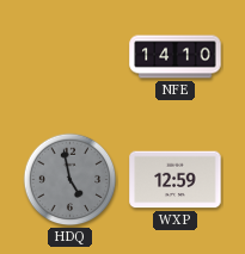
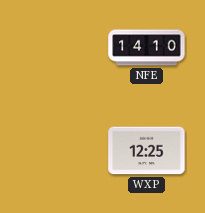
HDQ: 4:58 -> none
WXP: 12:59 -> 12:25
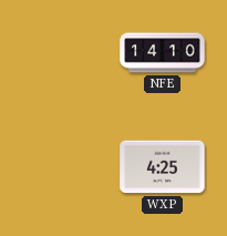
WXP: 12:25 -> 4:25
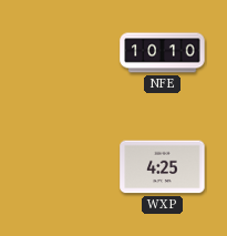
NFE: 14:10 -> 10:10
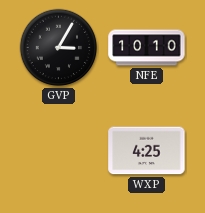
GVP: none -> 3:05
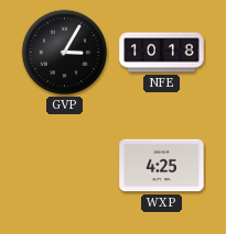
NFE: 10:10 -> 10:18
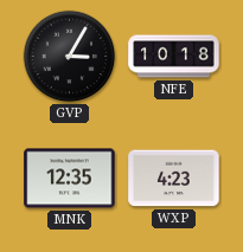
MNK: none -> 12:35
WXP: 4:25 -> 4:23
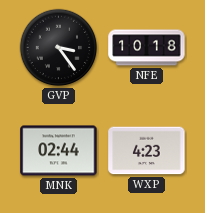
GVP: 3:05 -> 3:24
MNK: 12:35 -> 02:44
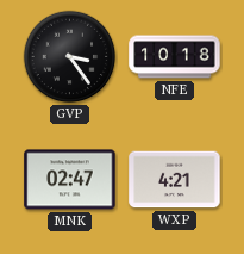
MNK: 02:44 -> 02:47
WXP: 4:23 -> 4:21
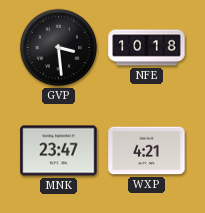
GVP: 3:24 -> 3:29
MNK: 02:47 -> 23:47
